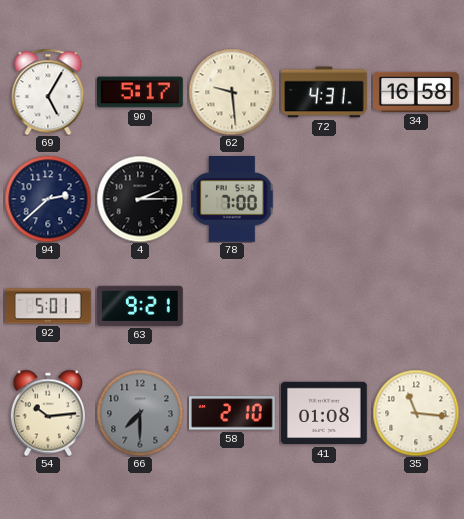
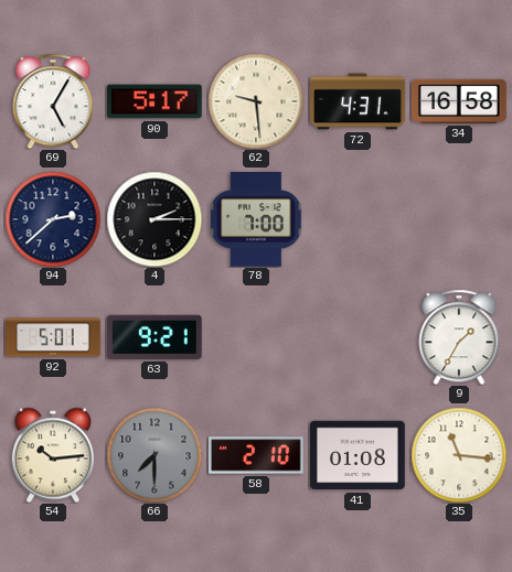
9: none -> 1:35
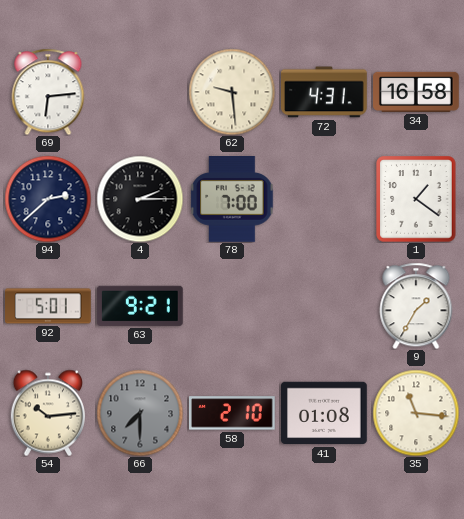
69: 5:05 -> 6:14
90: 5:17 -> none
1: none -> 1:21
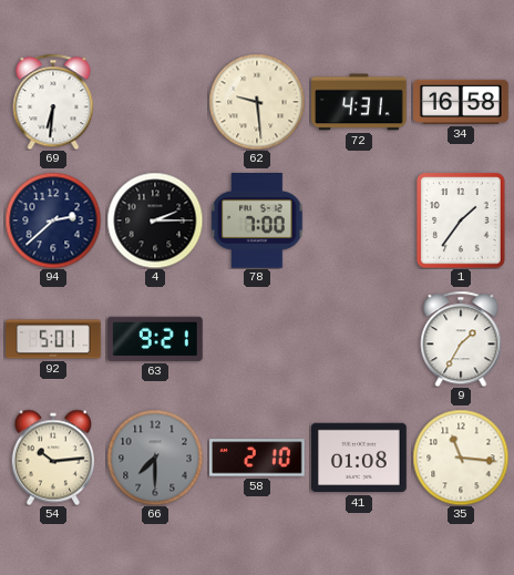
69: 6:14 -> 6:31
1: 1:21 -> 1:36
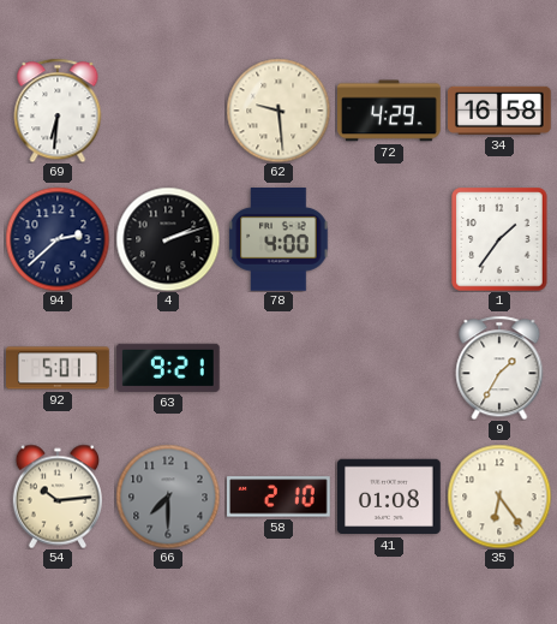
72: 4:31 -> 4:29
4: 2:15 -> 2:12
78: 7:00 -> 4:00
35: 11:16 -> 6:24
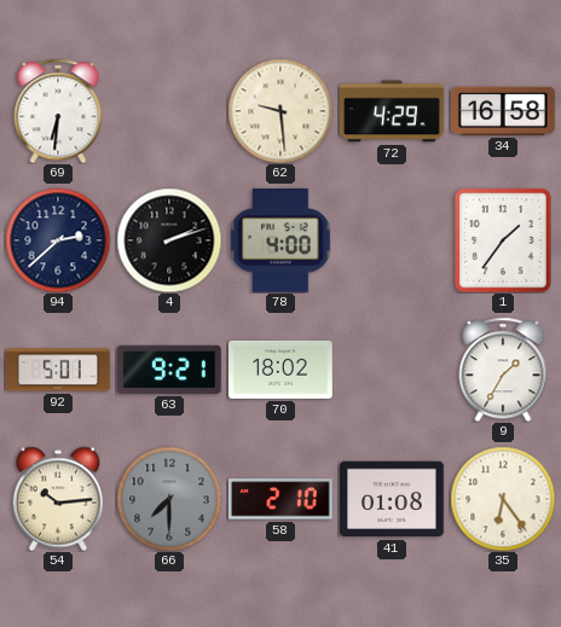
70: none -> 18:02
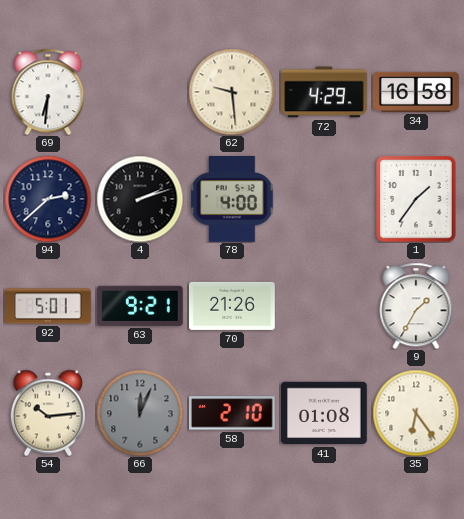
70: 18:02 -> 21:26
66: 7:30 -> 12:04
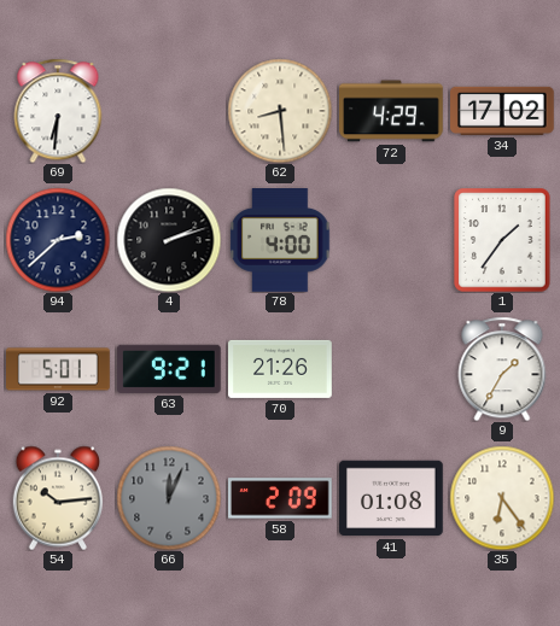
62: 9:29 -> 8:29
34: 16:58 -> 17:02
58: 2:10 -> 2:09
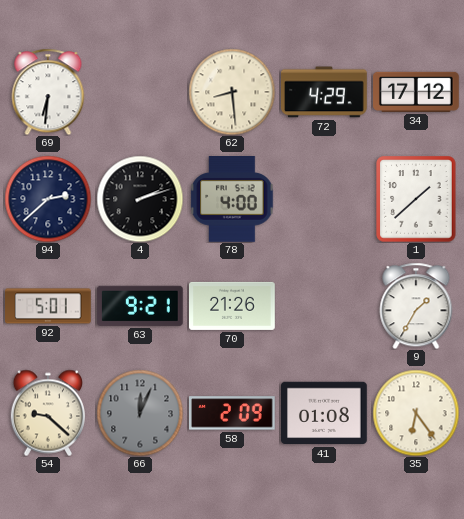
34: 17:02 -> 17:12
1: 1:36 -> 1:38
54: 10:14 -> 9:22
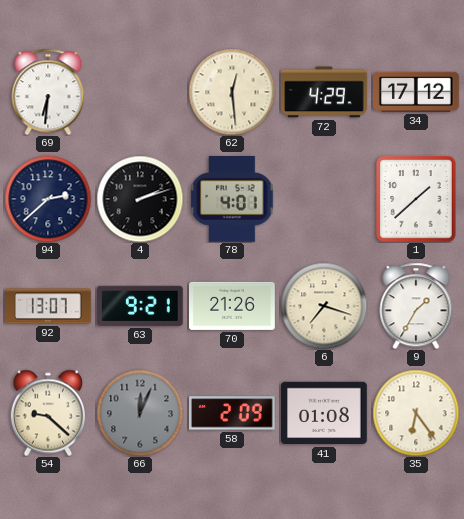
62: 8:29 -> 12:29
78: 4:00 -> 4:01
92: 5:01 -> 13:07
6: none -> 7:18
